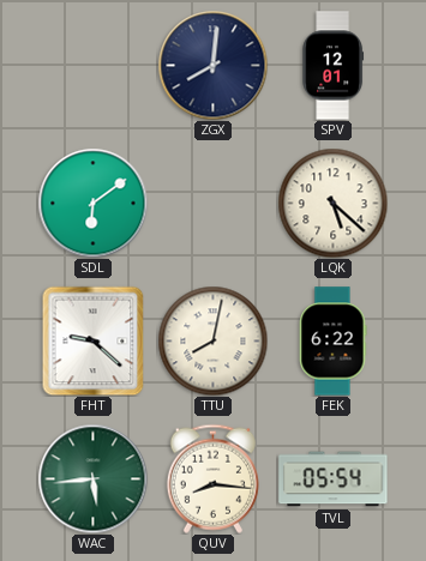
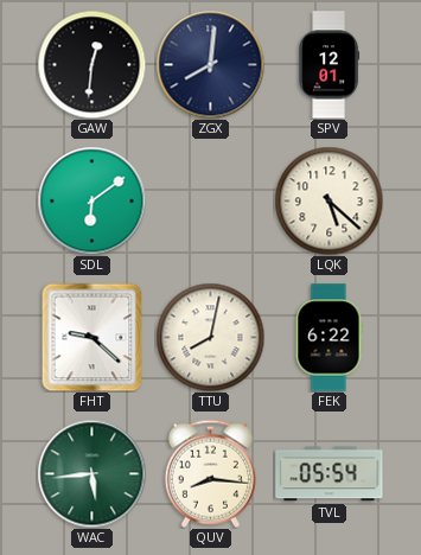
GAW: none -> 12:31
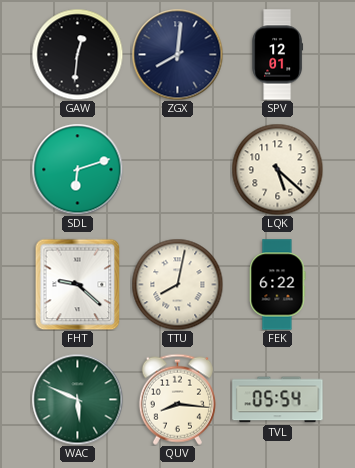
SDL: 6:09 -> 6:12
WAC: 5:44 -> 5:49
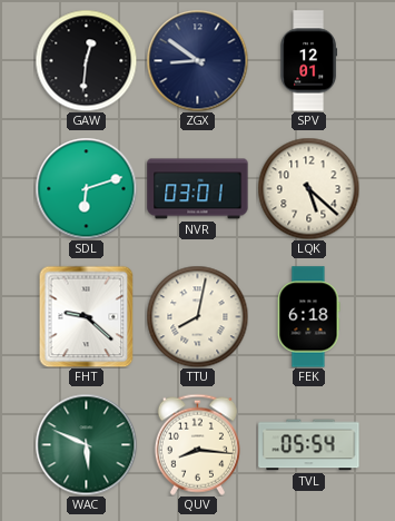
ZGX: 8:01 -> 8:51
NVR: none -> 03:01
FEK: 6:22 -> 6:18
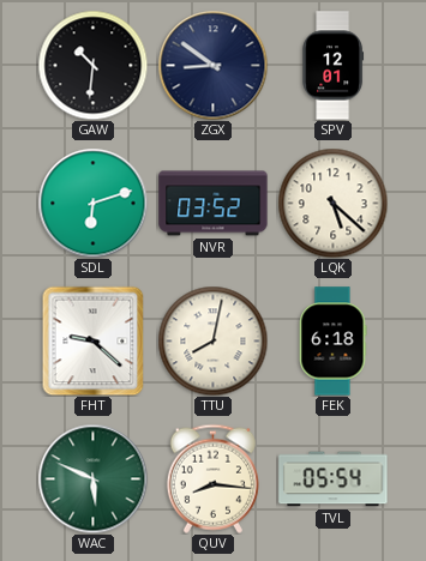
GAW: 12:31 -> 10:31
NVR: 03:01 -> 03:52
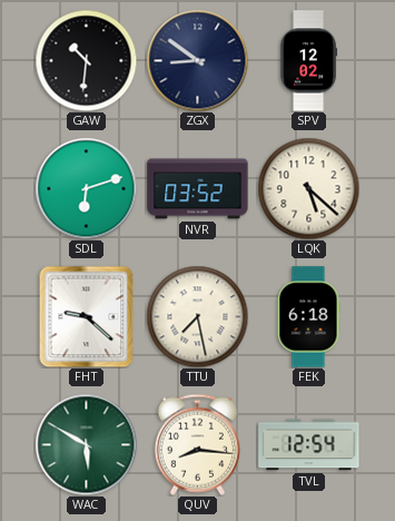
SPV: 12:01 -> 12:02
TTU: 8:02 -> 7:28
WAC: 5:49 -> 5:50
TVL: 05:54 -> 12:54
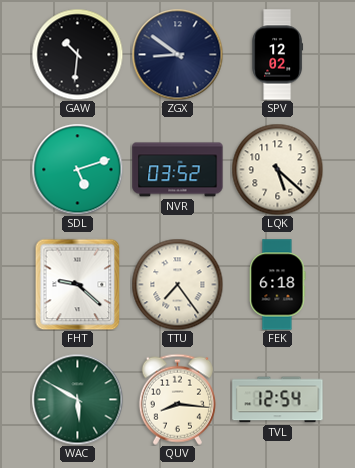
SDL: 6:12 -> 5:12
TTU: 7:28 -> 7:24
